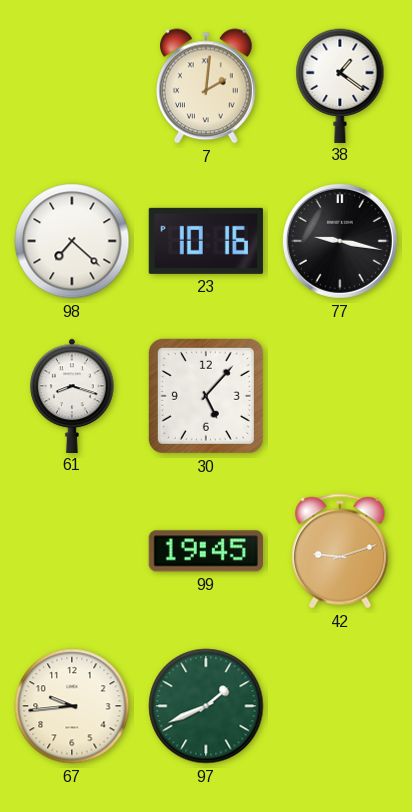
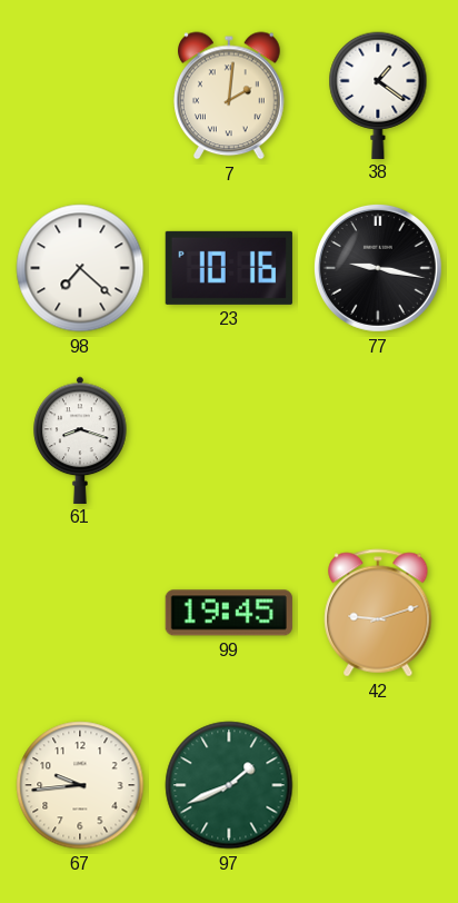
30: 5:07 -> none
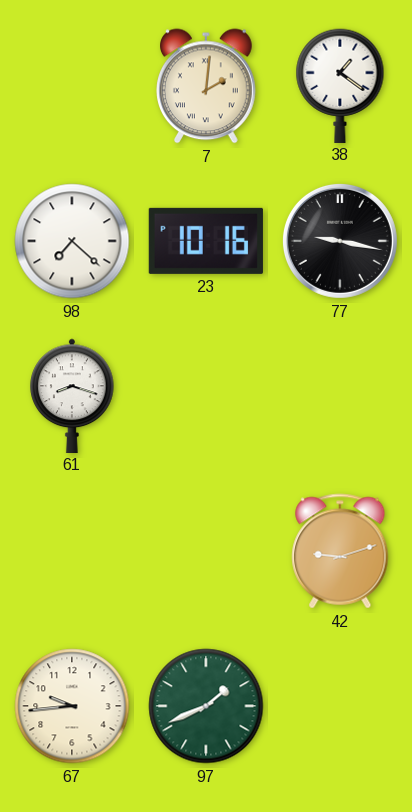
99: 19:45 -> none
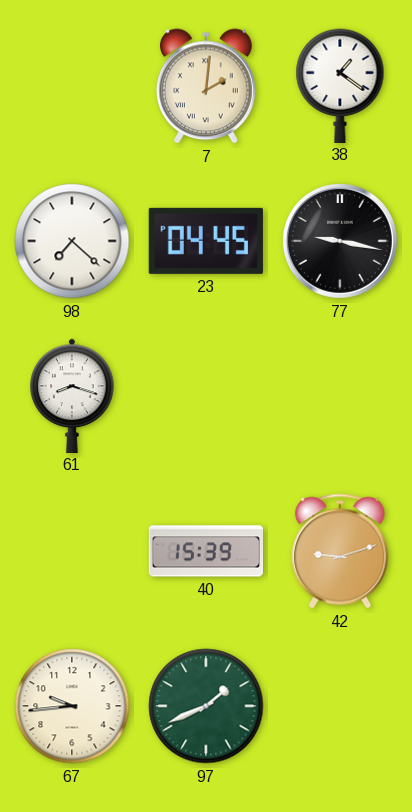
23: 10:16 -> 04:45
40: none -> 15:39
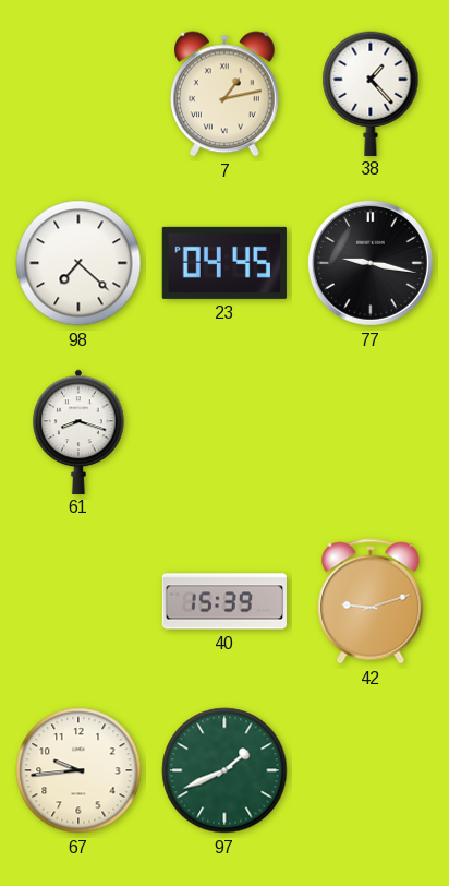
7: 2:01 -> 1:13
38: 1:21 -> 1:23
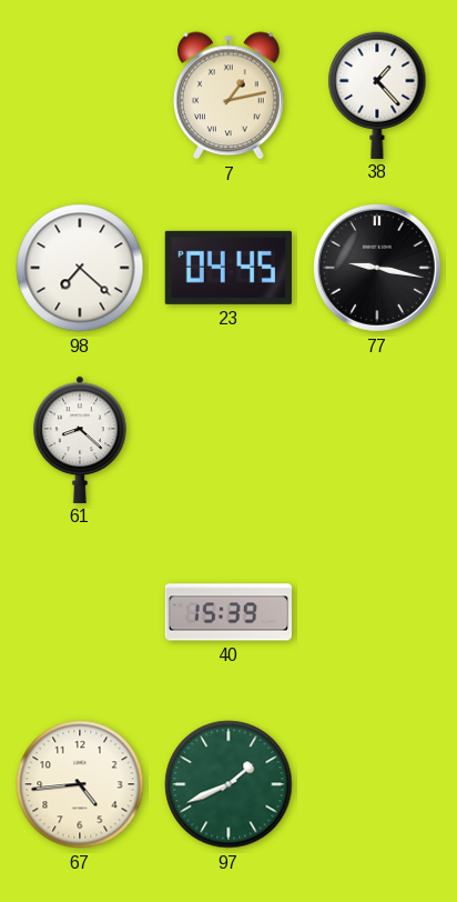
61: 8:18 -> 8:22
42: 9:12 -> none
67: 9:44 -> 4:44
